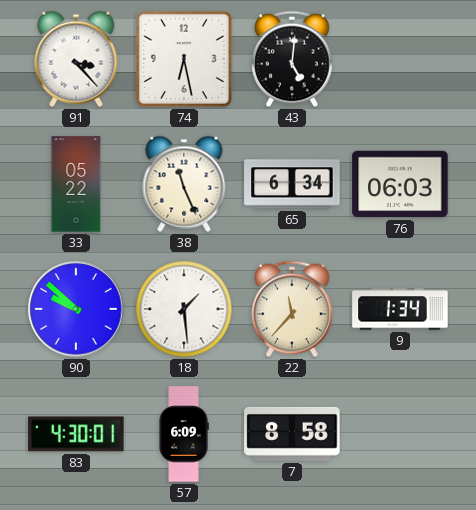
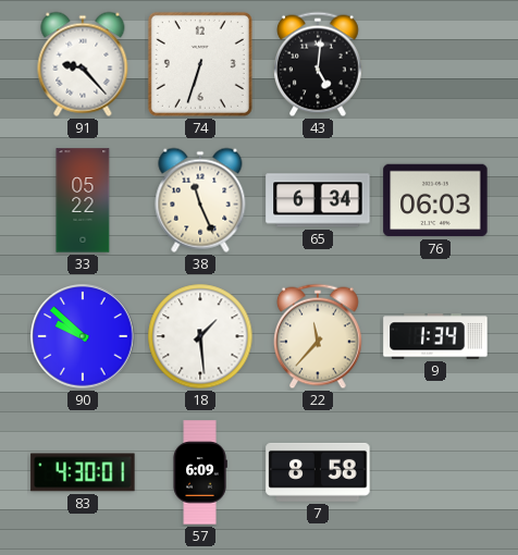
91: 3:23 -> 9:23
74: 6:28 -> 6:33
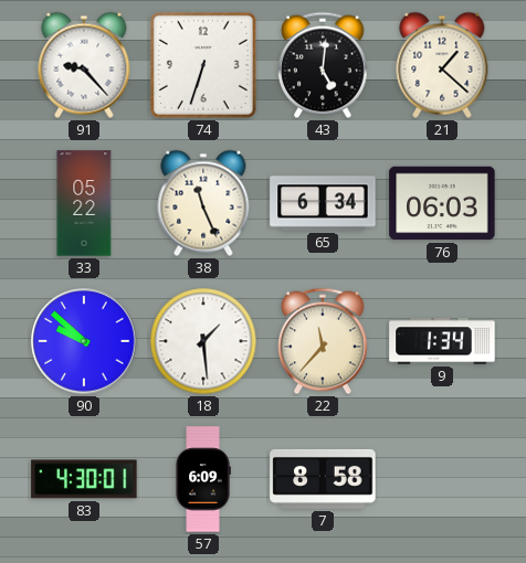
21: none -> 1:22
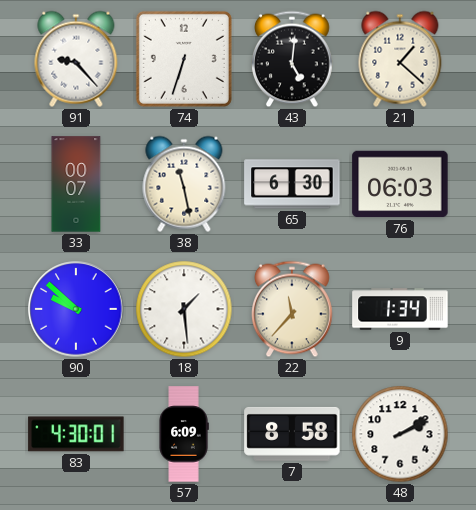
33: 05:22 -> 00:07
38: 11:26 -> 11:28
65: 6:34 -> 6:30
48: none -> 2:10
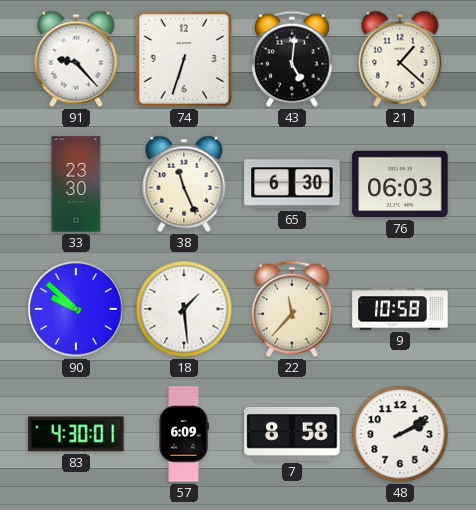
33: 00:07 -> 23:30
38: 11:28 -> 11:26
9: 1:34 -> 10:58
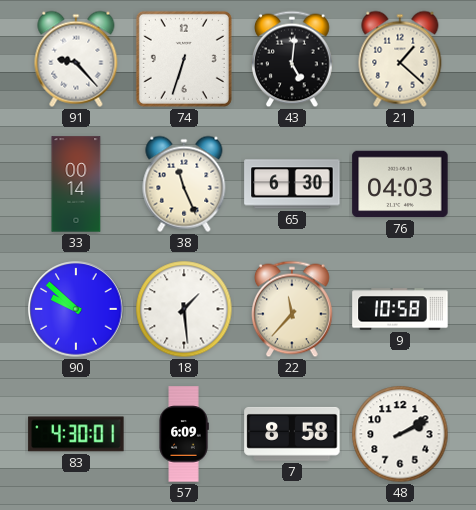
33: 23:30 -> 00:14
76: 06:03 -> 04:03
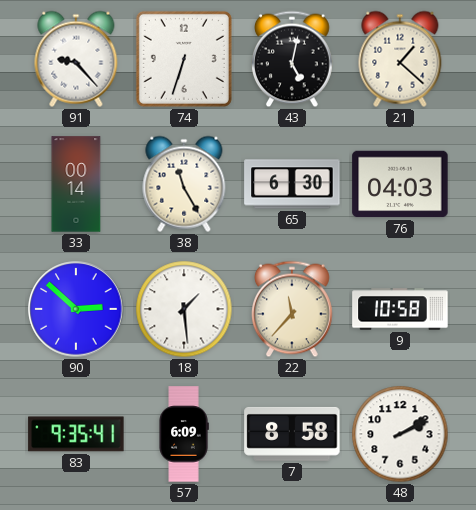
43: 5:01 -> 5:02
38: 11:26 -> 11:25
90: 9:52 -> 2:52
83: 4:30 -> 9:35
